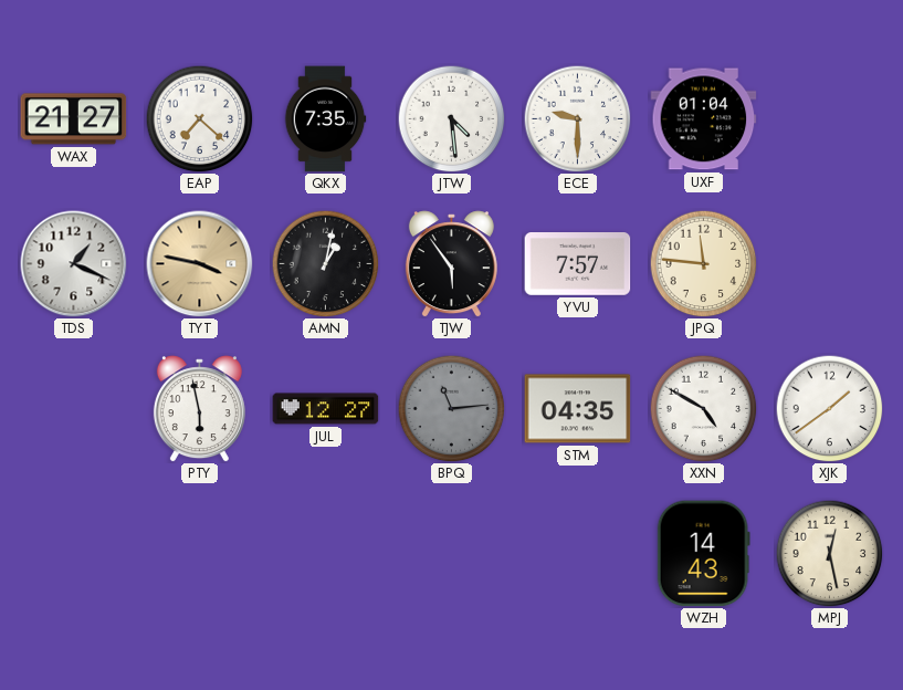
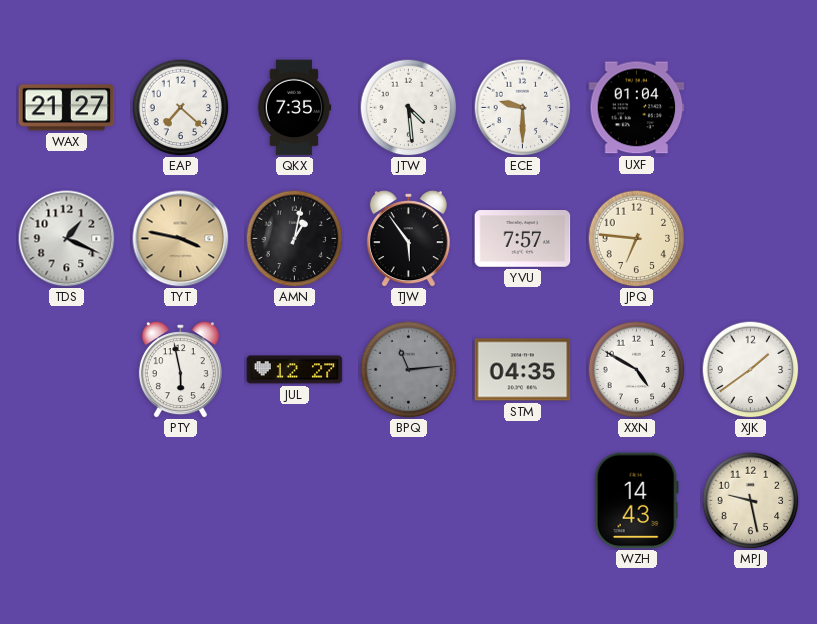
JPQ: 11:46 -> 6:46
MPJ: 12:28 -> 9:28
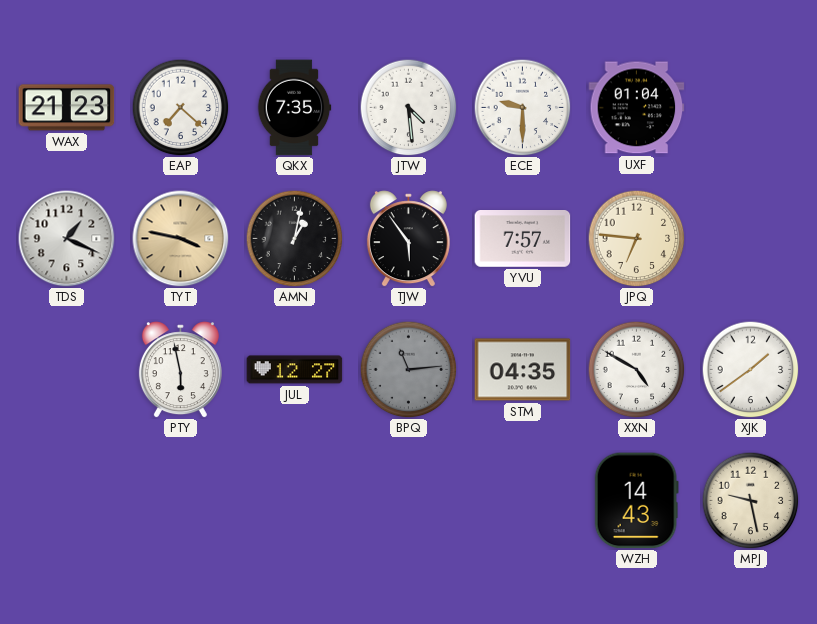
WAX: 21:27 -> 21:23
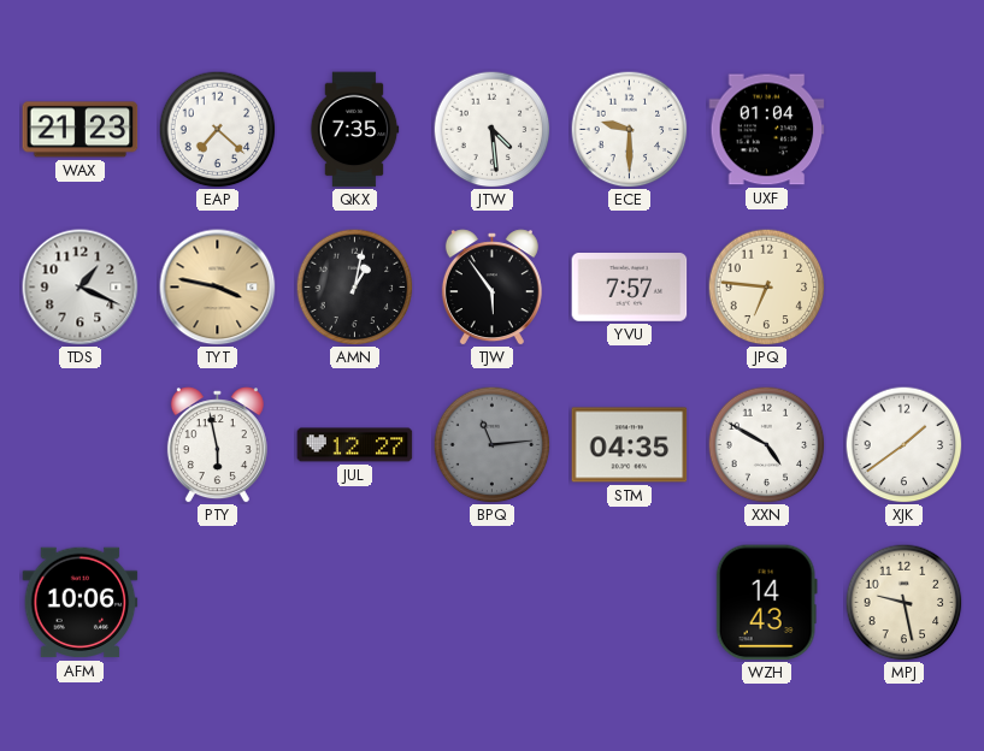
AFM: none -> 10:06
